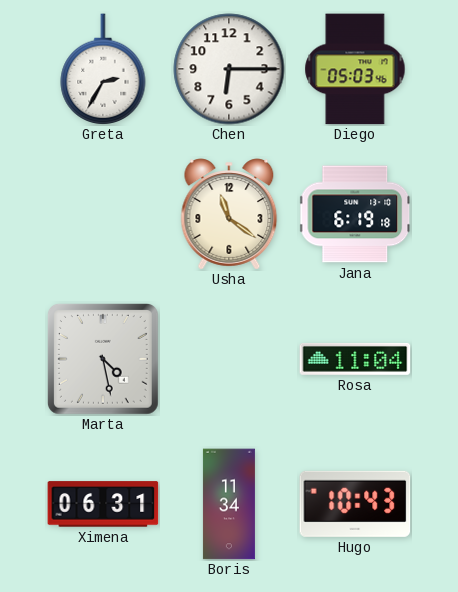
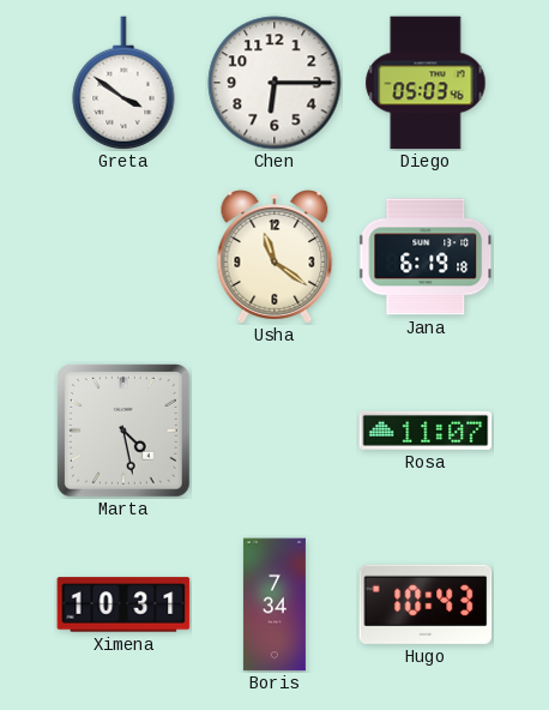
Greta: 2:35 -> 3:51
Rosa: 11:04 -> 11:07
Ximena: 06:31 -> 10:31
Boris: 11:34 -> 7:34
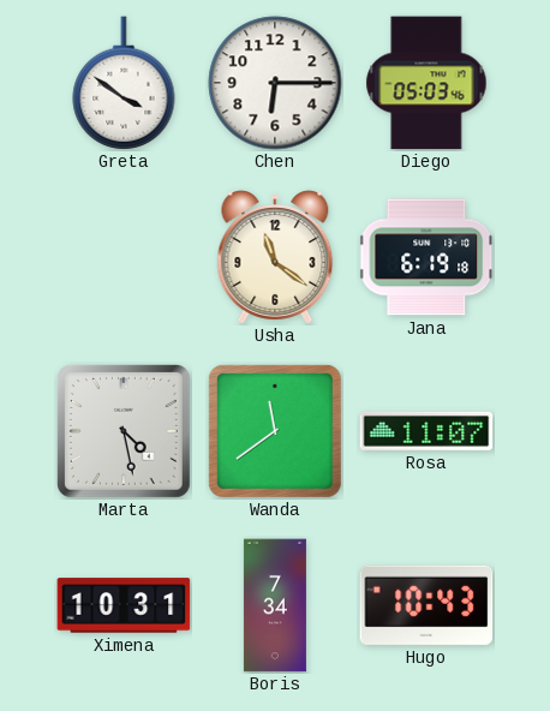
Wanda: none -> 11:39
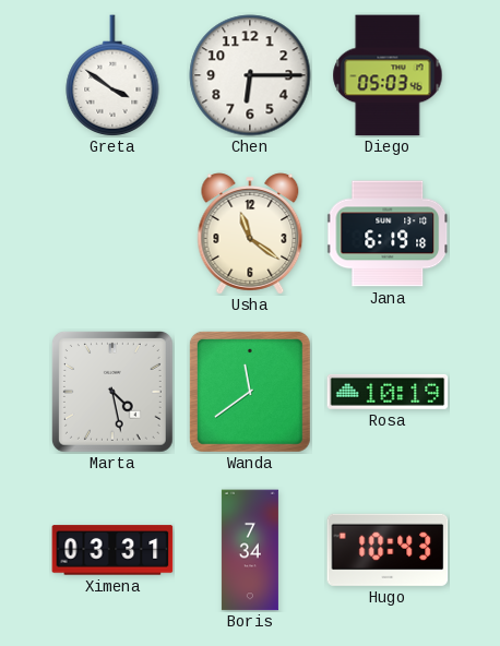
Rosa: 11:07 -> 10:19
Ximena: 10:31 -> 03:31
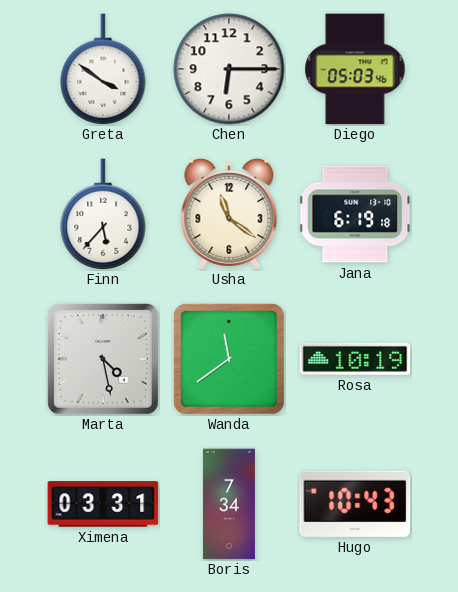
Finn: none -> 5:37
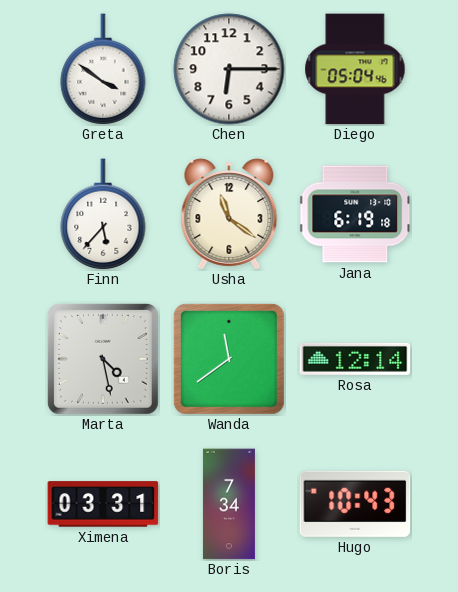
Diego: 05:03 -> 05:04
Rosa: 10:19 -> 12:14
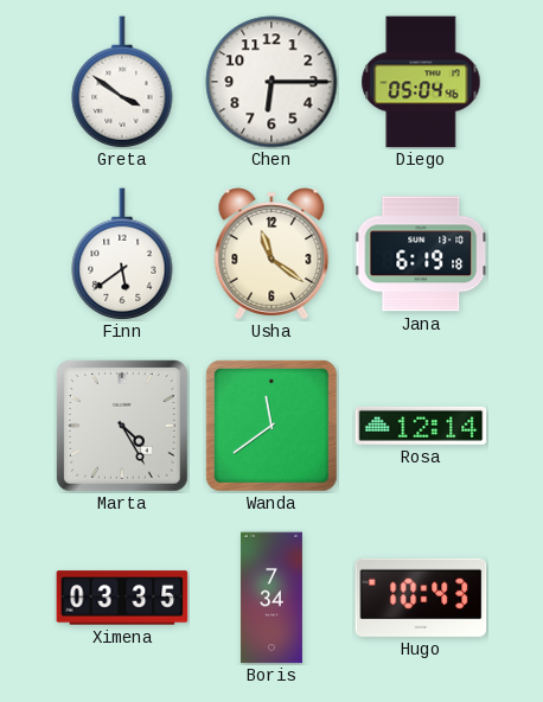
Finn: 5:37 -> 5:39
Marta: 4:28 -> 4:25
Ximena: 03:31 -> 03:35
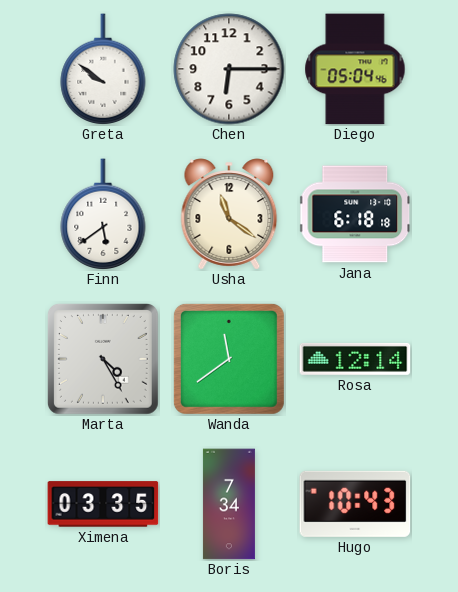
Greta: 3:51 -> 9:51
Jana: 6:19 -> 6:18
